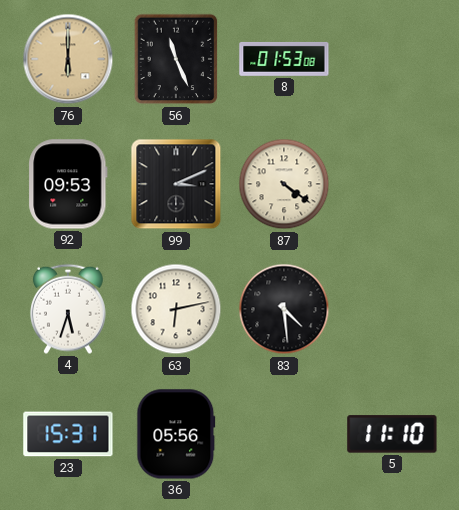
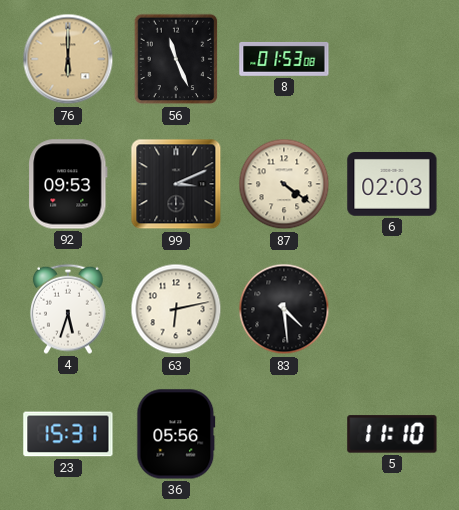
6: none -> 02:03
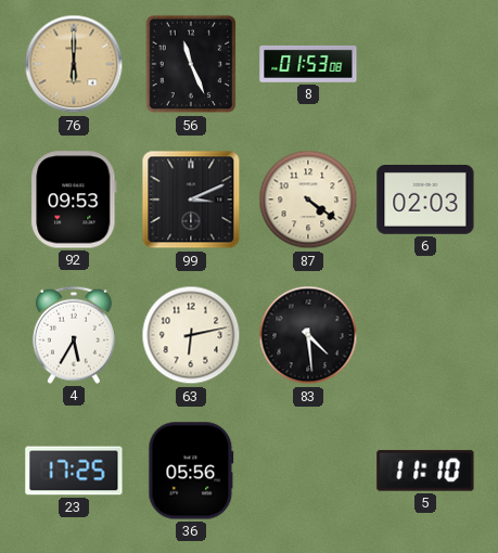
4: 5:33 -> 5:35
23: 15:31 -> 17:25
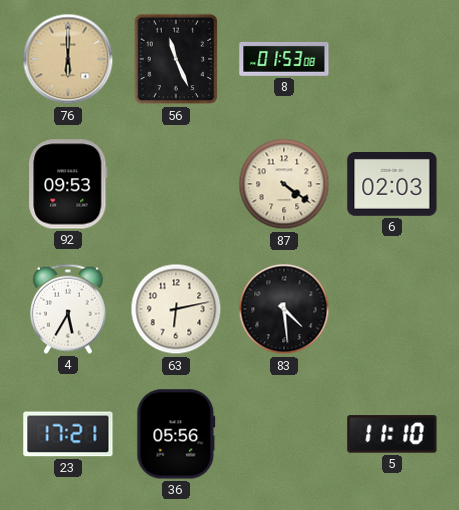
99: 3:11 -> none
23: 17:25 -> 17:21
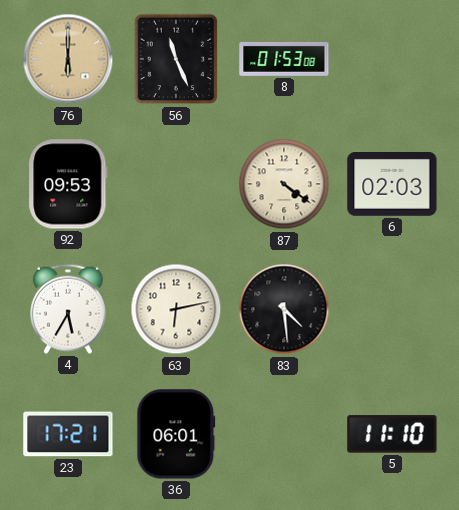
36: 05:56 -> 06:01
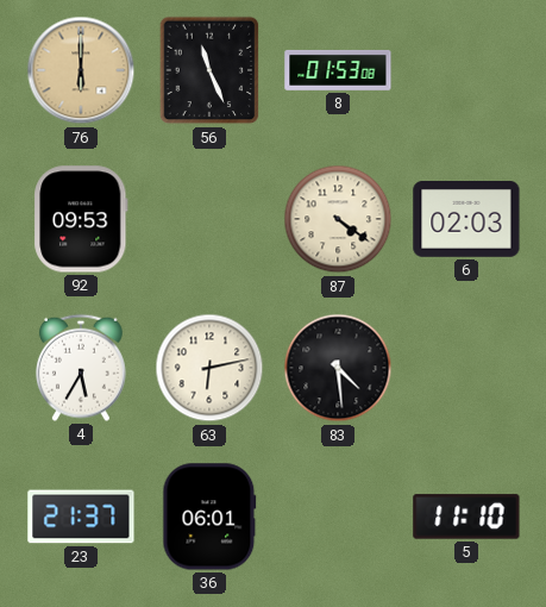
23: 17:21 -> 21:37
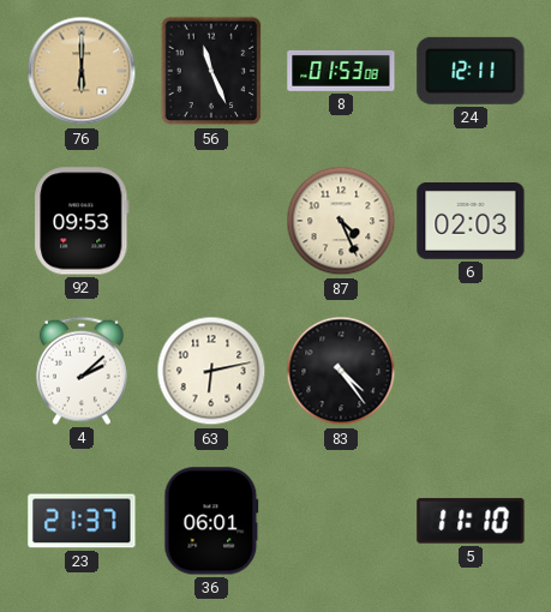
24: none -> 12:11
87: 4:21 -> 4:26
4: 5:35 -> 2:08
83: 4:29 -> 4:24
